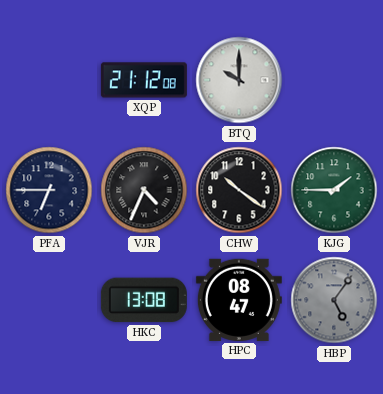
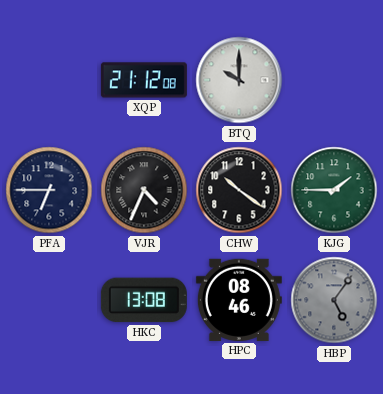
HPC: 08:47 -> 08:46
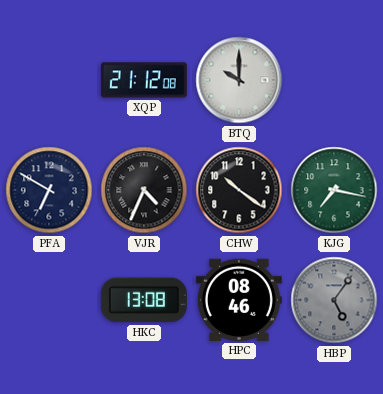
PFA: 6:45 -> 6:50
KJG: 1:45 -> 7:17
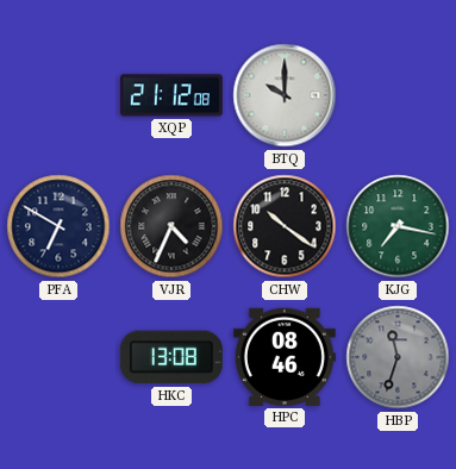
HBP: 5:06 -> 11:33
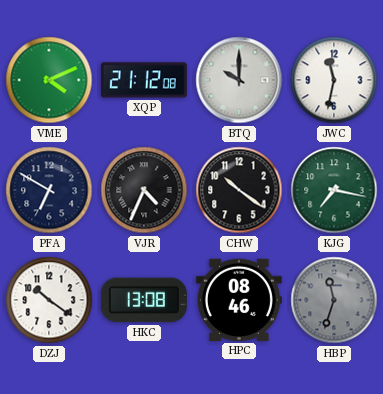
VME: none -> 4:11
JWC: none -> 11:32
DZJ: none -> 10:21
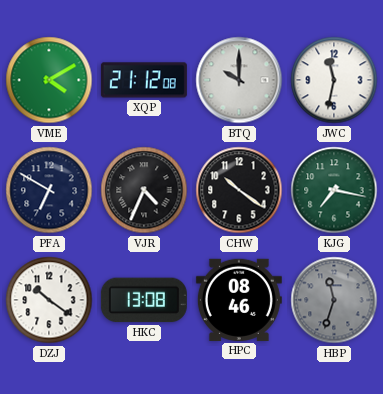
VME: 4:11 -> 4:10
